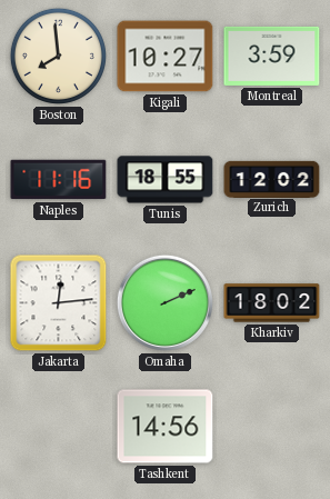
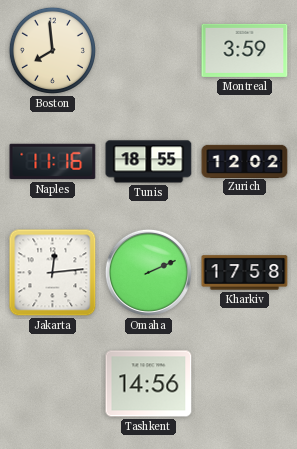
Kigali: 10:27 -> none
Kharkiv: 18:02 -> 17:58
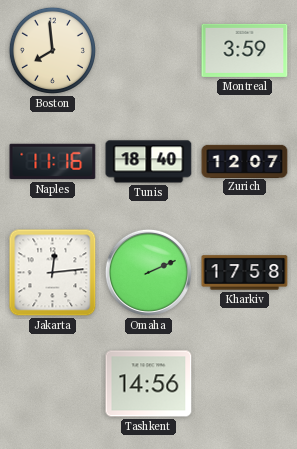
Tunis: 18:55 -> 18:40
Zurich: 12:02 -> 12:07
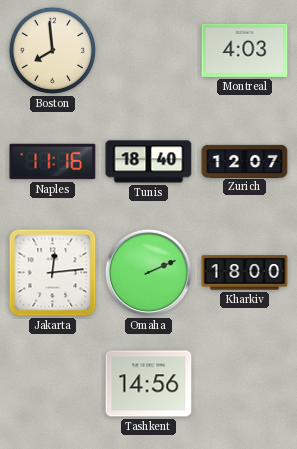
Montreal: 3:59 -> 4:03
Kharkiv: 17:58 -> 18:00
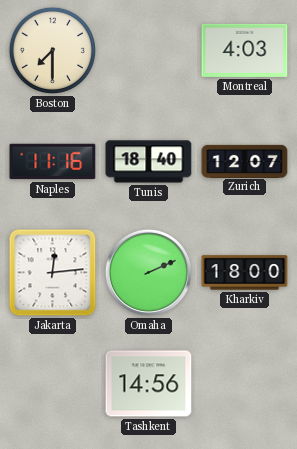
Boston: 7:59 -> 7:30
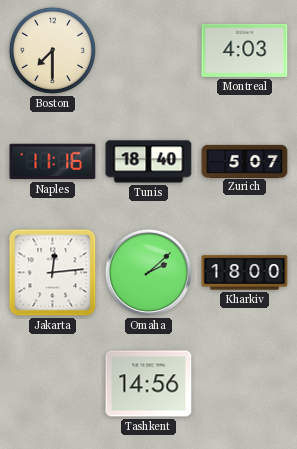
Zurich: 12:07 -> 5:07
Omaha: 2:11 -> 2:08
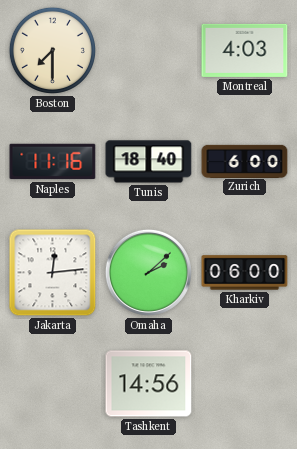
Zurich: 5:07 -> 6:00
Kharkiv: 18:00 -> 06:00
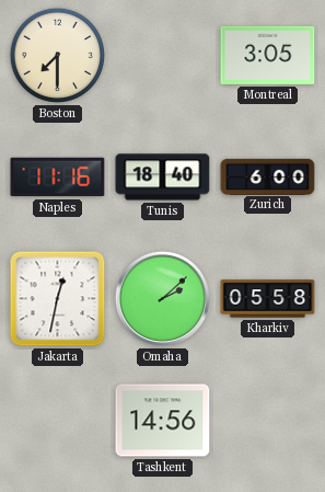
Montreal: 4:03 -> 3:05
Jakarta: 12:14 -> 12:32
Kharkiv: 06:00 -> 05:58
